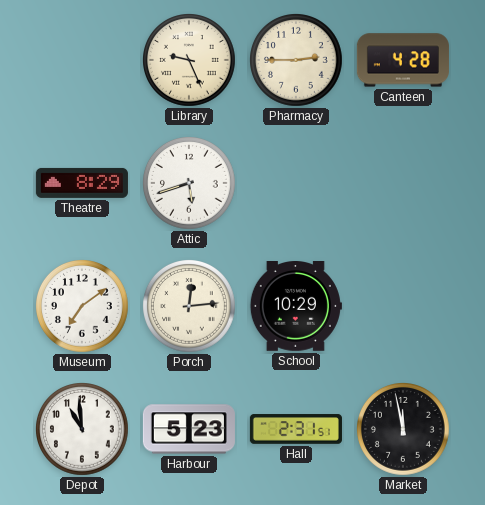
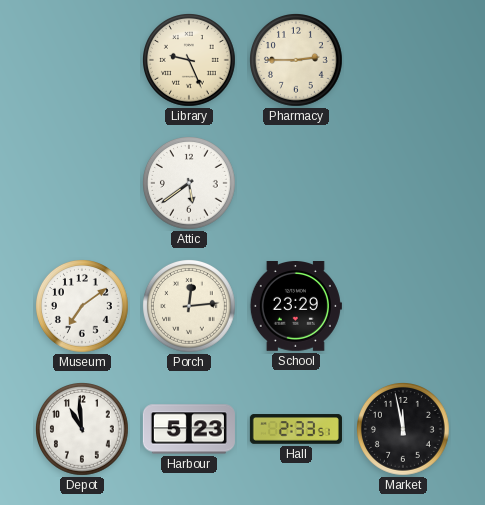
Canteen: 4:28 -> none
Theatre: 8:29 -> none
Attic: 5:42 -> 5:39
School: 10:29 -> 23:29
Hall: 2:31 -> 2:33
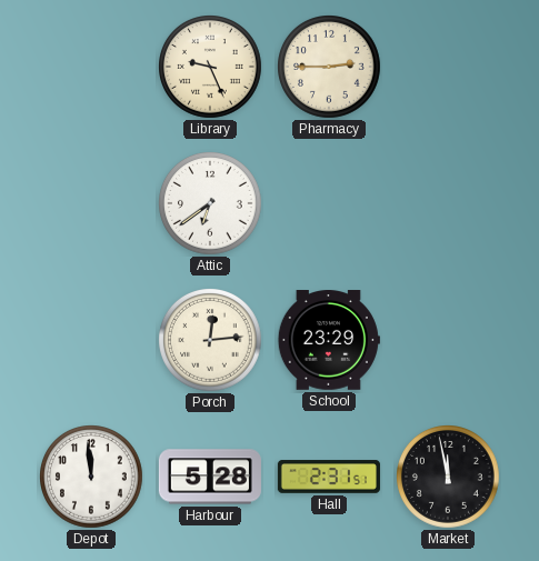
Attic: 5:39 -> 6:39
Museum: 7:09 -> none
Depot: 10:59 -> 11:59
Harbour: 5:23 -> 5:28
Hall: 2:33 -> 2:31
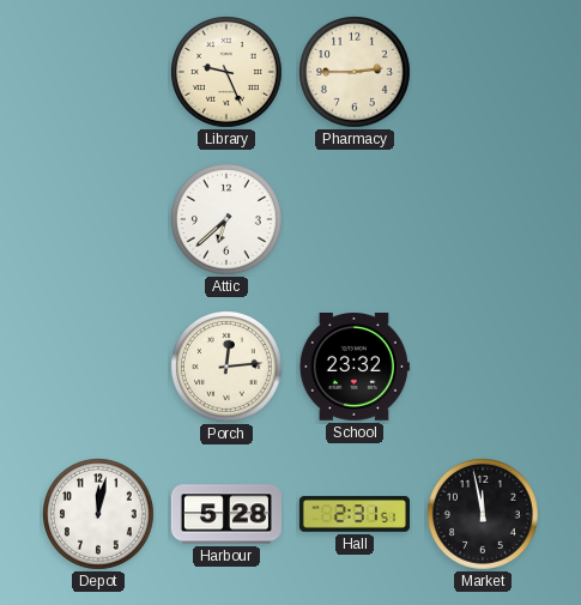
Attic: 6:39 -> 6:38
School: 23:29 -> 23:32
Depot: 11:59 -> 12:02
